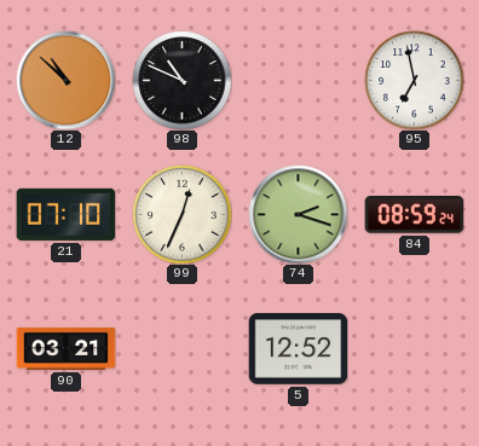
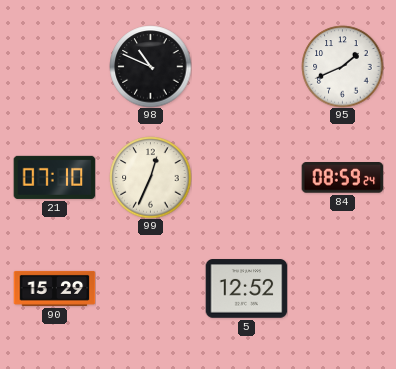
12: 10:52 -> none
95: 6:58 -> 1:41
74: 2:18 -> none
90: 03:21 -> 15:29
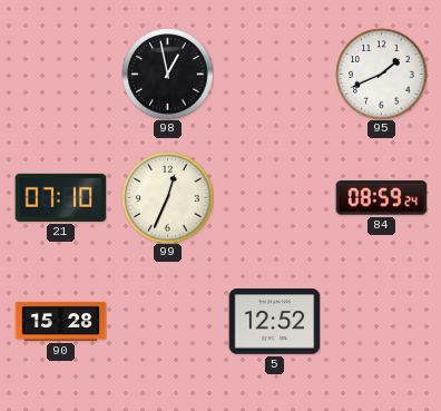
98: 10:49 -> 12:58
90: 15:29 -> 15:28
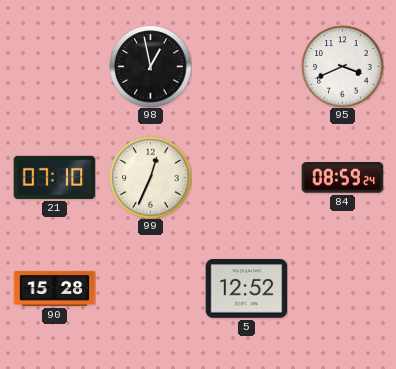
95: 1:41 -> 3:41
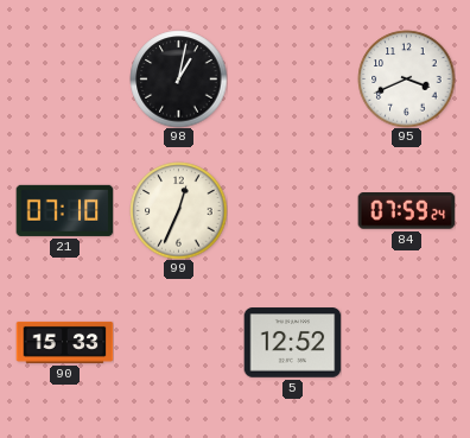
98: 12:58 -> 1:02
84: 08:59 -> 07:59
90: 15:28 -> 15:33
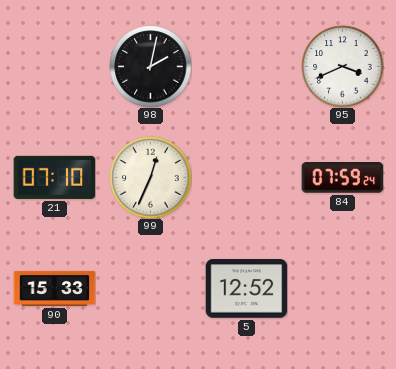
98: 1:02 -> 2:02
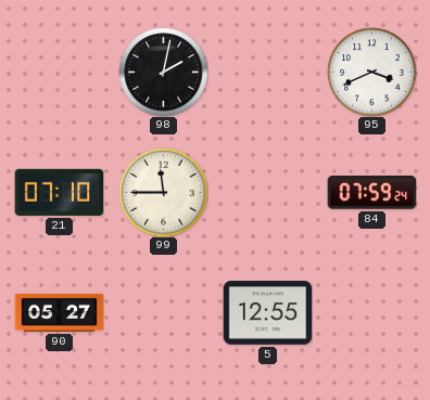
99: 12:34 -> 11:45
90: 15:33 -> 05:27
5: 12:52 -> 12:55
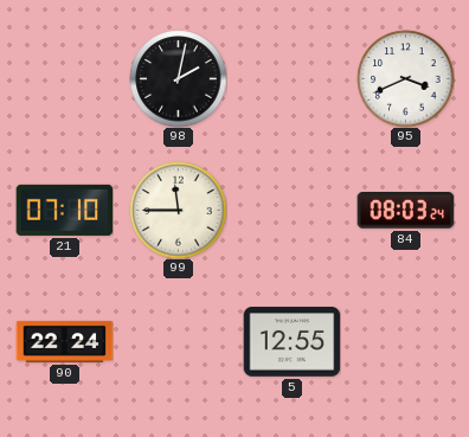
84: 07:59 -> 08:03
90: 05:27 -> 22:24
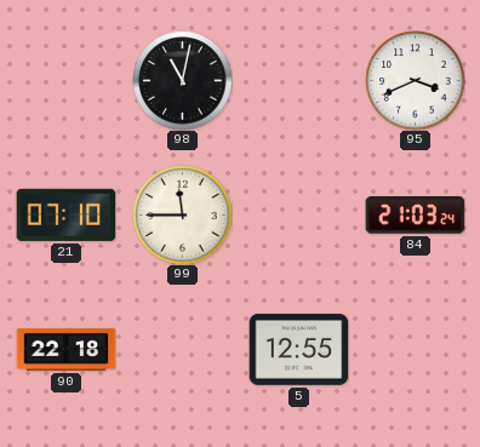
98: 2:02 -> 11:02
84: 08:03 -> 21:03
90: 22:24 -> 22:18
